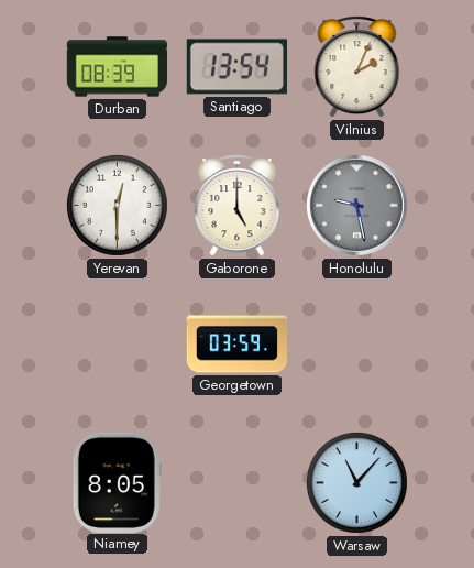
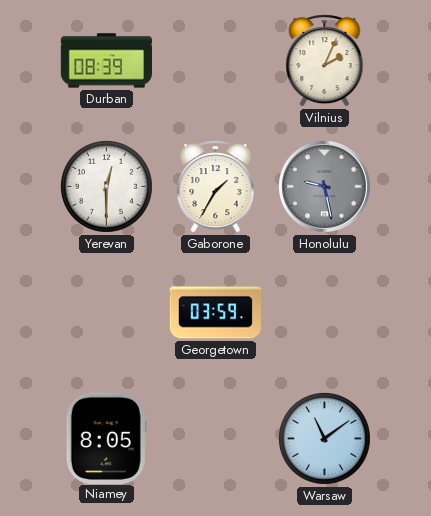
Santiago: 13:54 -> none
Gaborone: 5:00 -> 1:35
Warsaw: 11:07 -> 11:09
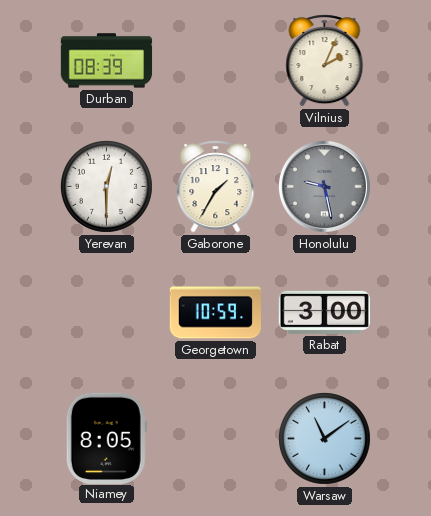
Georgetown: 03:59 -> 10:59
Rabat: none -> 3:00
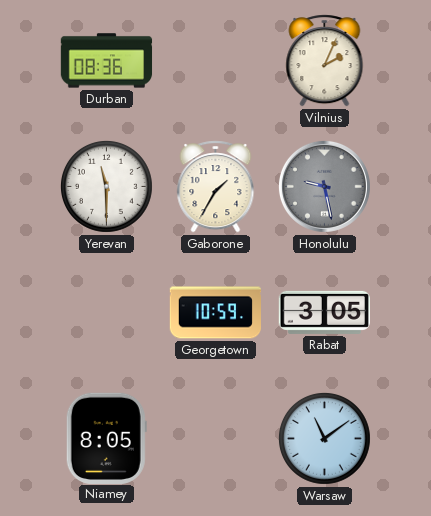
Durban: 08:39 -> 08:36
Yerevan: 12:30 -> 11:30
Rabat: 3:00 -> 3:05
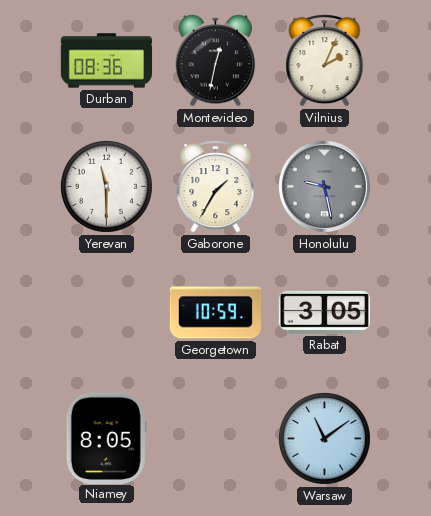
Montevideo: none -> 12:32
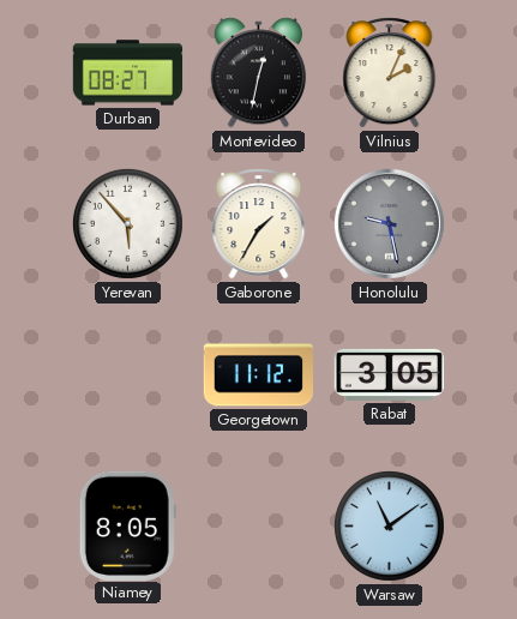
Durban: 08:36 -> 08:27
Yerevan: 11:30 -> 5:53
Georgetown: 10:59 -> 11:12
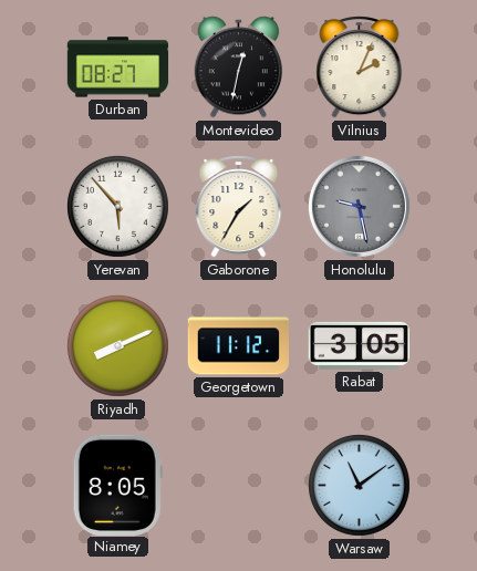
Riyadh: none -> 8:11
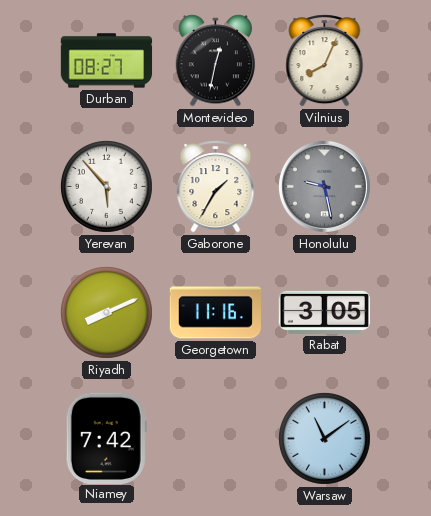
Vilnius: 2:04 -> 8:04
Georgetown: 11:12 -> 11:16
Niamey: 8:05 -> 7:42
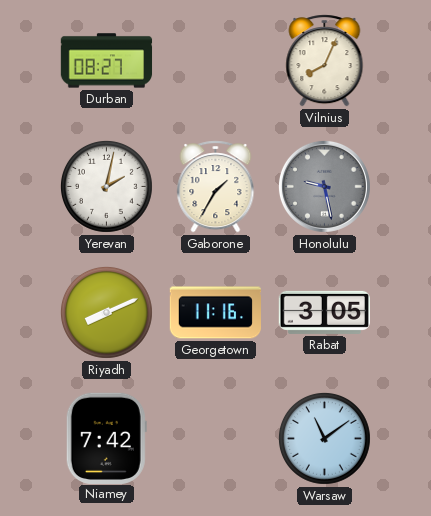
Montevideo: 12:32 -> none
Yerevan: 5:53 -> 2:02
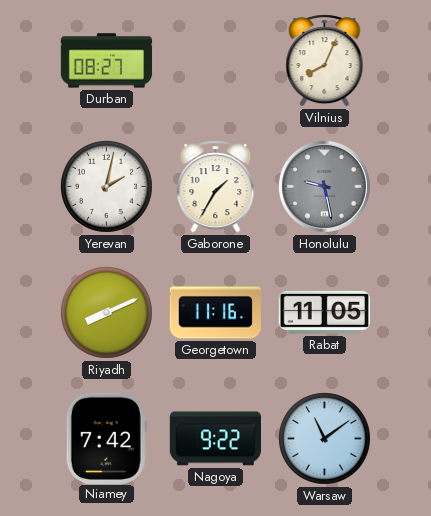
Rabat: 3:05 -> 11:05
Nagoya: none -> 9:22
